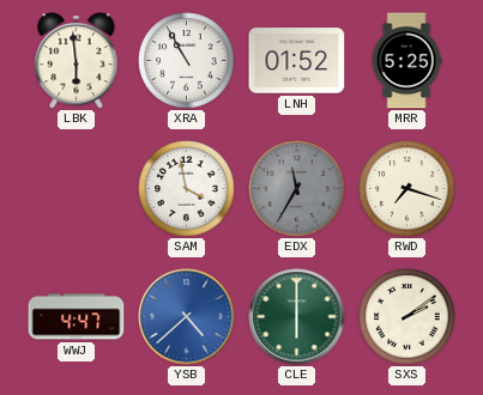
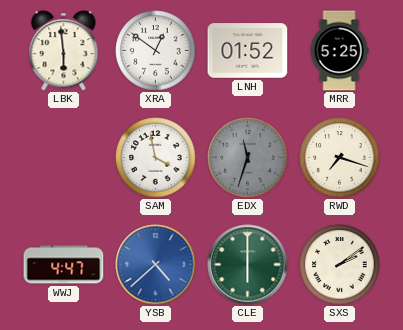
XRA: 10:55 -> 12:51
EDX: 11:35 -> 11:33
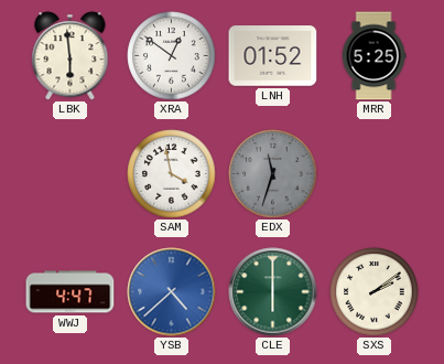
RWD: 7:18 -> none
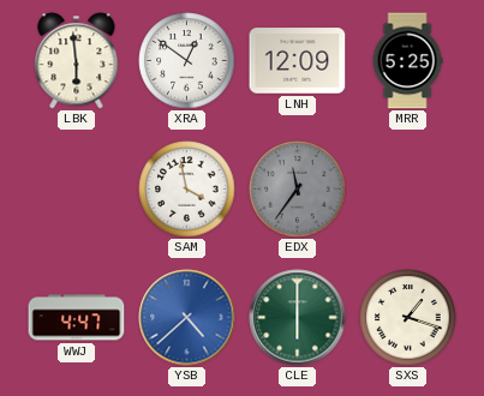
LNH: 01:52 -> 12:09
EDX: 11:33 -> 11:36
SXS: 2:09 -> 1:18
